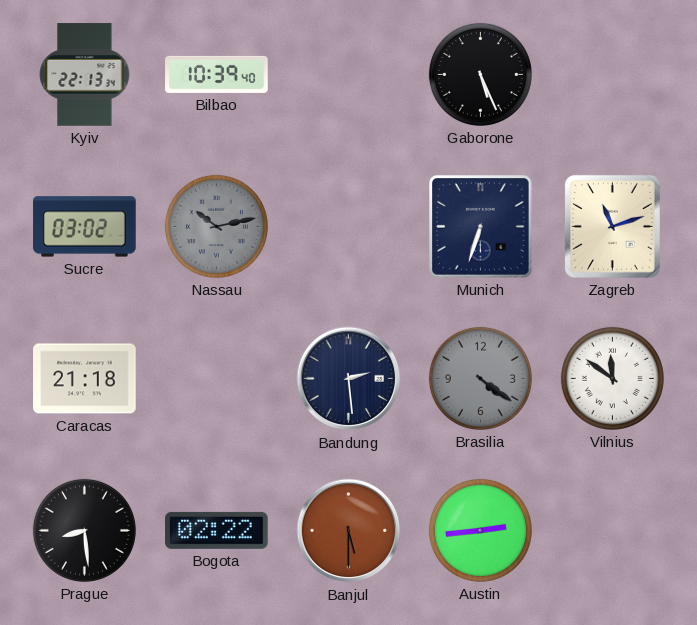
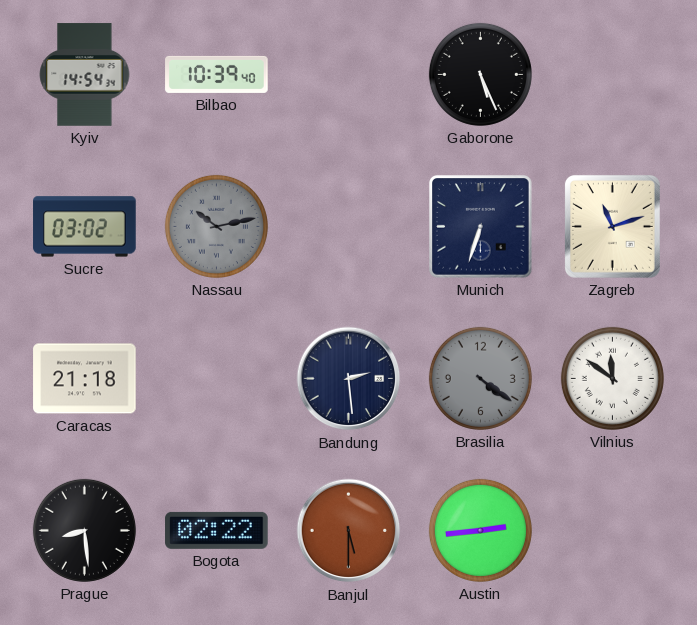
Kyiv: 22:13 -> 14:54
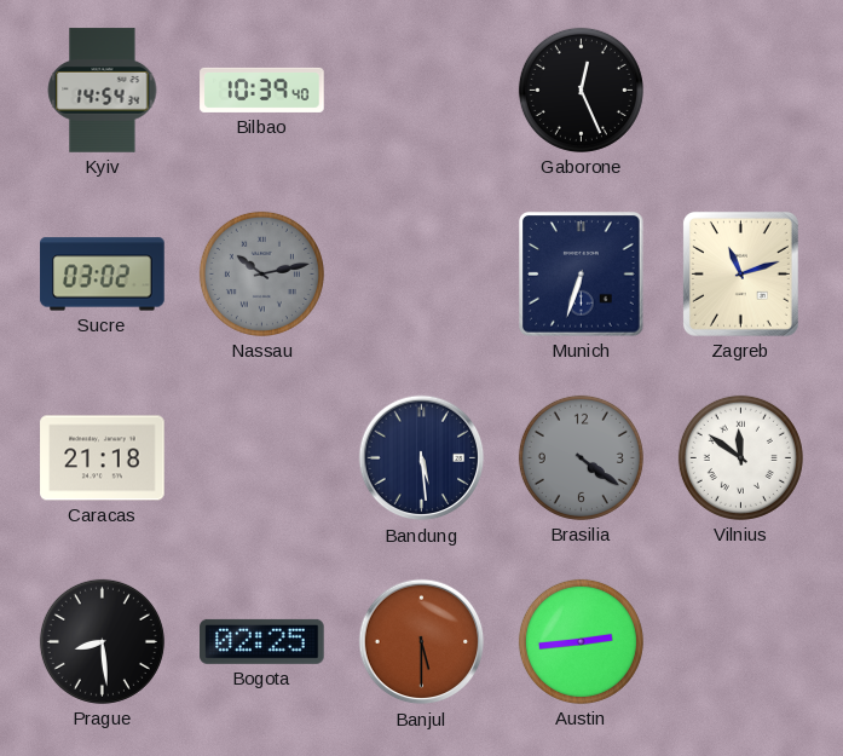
Gaborone: 5:26 -> 12:26
Bandung: 2:29 -> 5:29
Bogota: 02:22 -> 02:25
